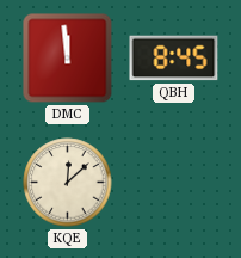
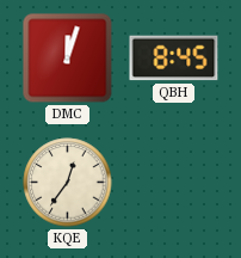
DMC: 11:59 -> 12:03
KQE: 12:08 -> 12:36
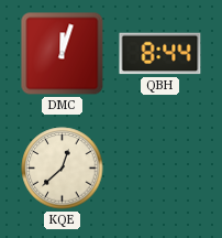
QBH: 8:45 -> 8:44
KQE: 12:36 -> 12:38
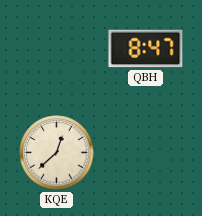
DMC: 12:03 -> none
QBH: 8:44 -> 8:47
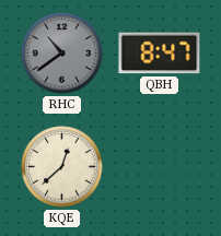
RHC: none -> 10:39
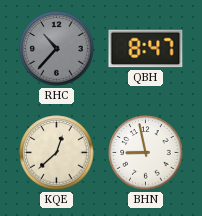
RHC: 10:39 -> 10:37
BHN: none -> 8:58
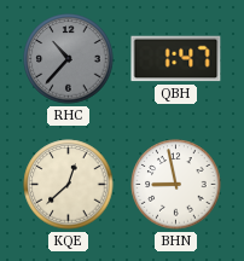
QBH: 8:47 -> 1:47
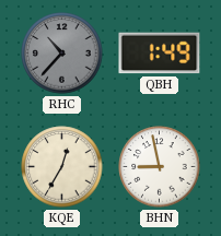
QBH: 1:47 -> 1:49
KQE: 12:38 -> 12:35
